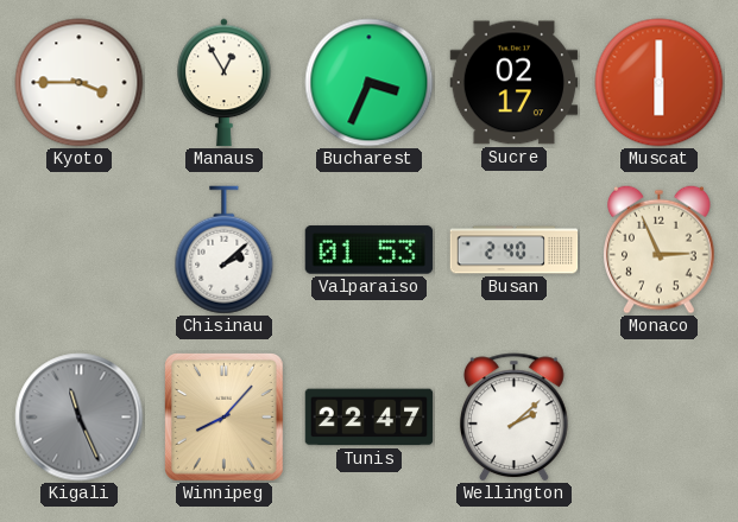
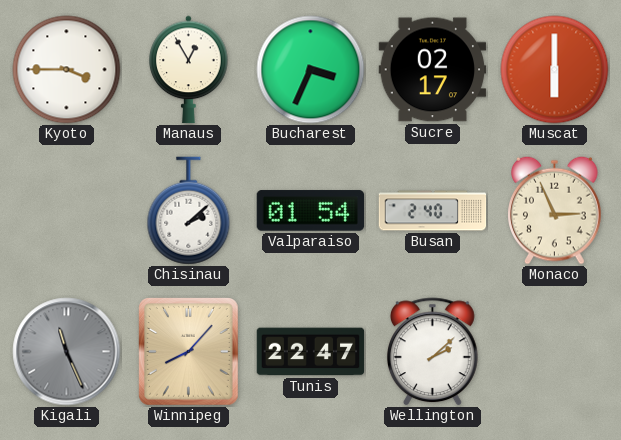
Valparaiso: 01:53 -> 01:54
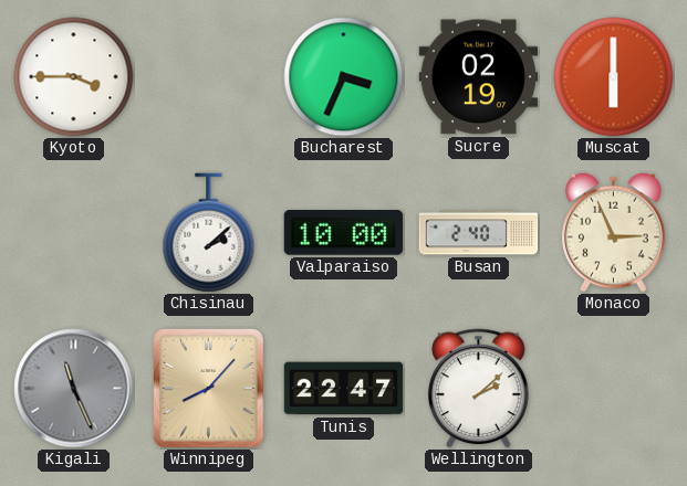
Manaus: 12:55 -> none
Sucre: 02:17 -> 02:19
Valparaiso: 01:54 -> 10:00
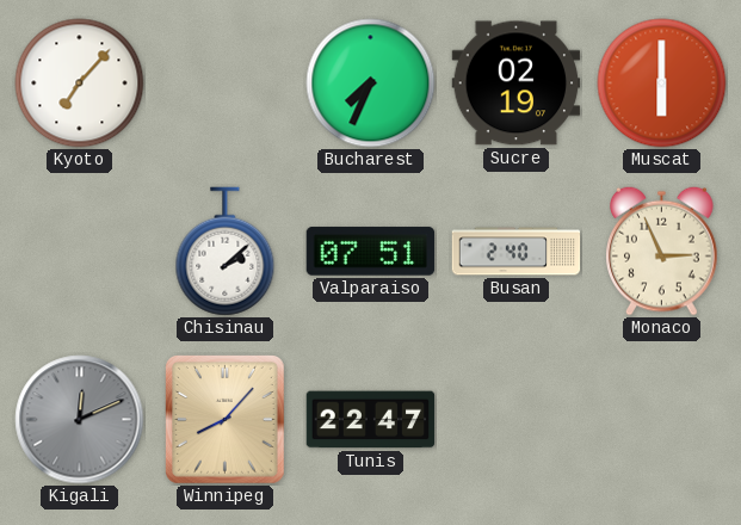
Kyoto: 3:45 -> 7:07
Bucharest: 3:34 -> 7:34
Valparaiso: 10:00 -> 07:51
Kigali: 11:26 -> 12:11
Wellington: 2:08 -> none
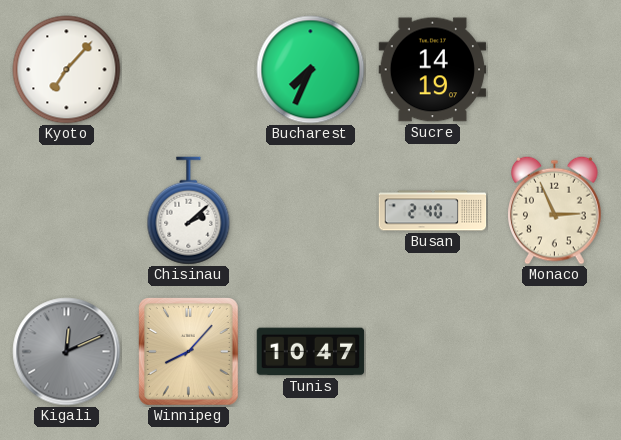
Sucre: 02:19 -> 14:19
Muscat: 6:00 -> none
Valparaiso: 07:51 -> none
Tunis: 22:47 -> 10:47
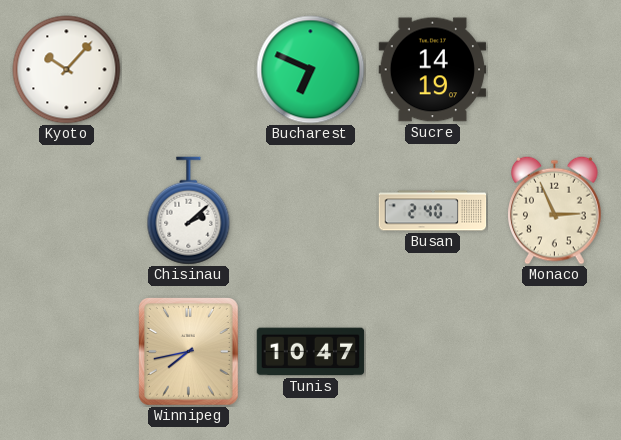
Kyoto: 7:07 -> 10:07
Bucharest: 7:34 -> 6:49
Kigali: 12:11 -> none
Winnipeg: 8:07 -> 7:43
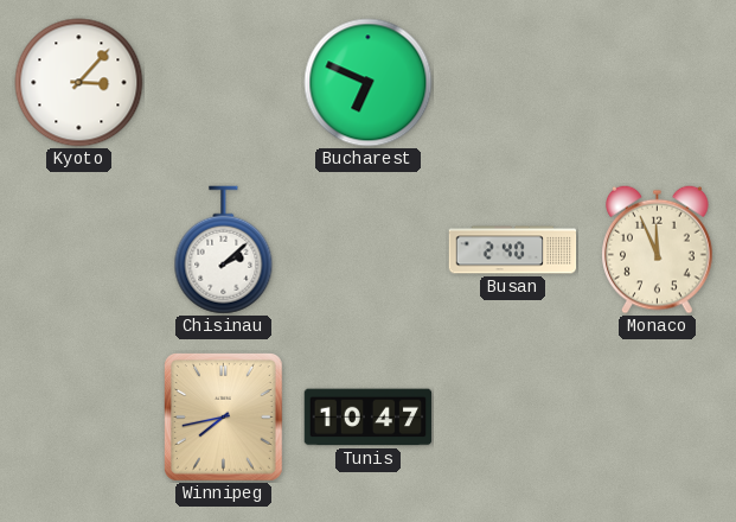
Kyoto: 10:07 -> 3:07
Sucre: 14:19 -> none
Monaco: 2:56 -> 11:56
